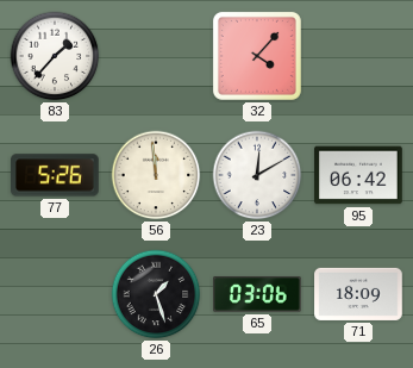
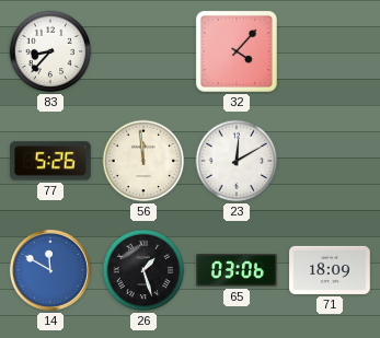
83: 1:37 -> 8:37
95: 06:42 -> none
14: none -> 11:50
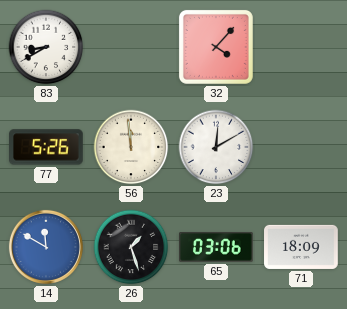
83: 8:37 -> 8:40
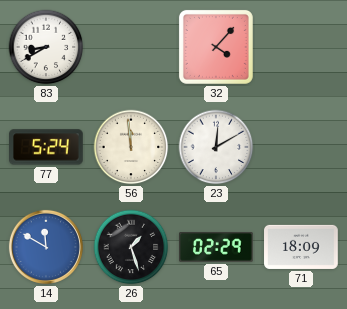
77: 5:26 -> 5:24
65: 03:06 -> 02:29
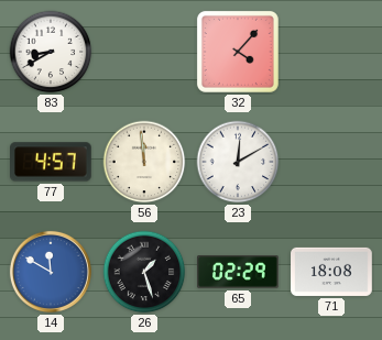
77: 5:24 -> 4:57
71: 18:09 -> 18:08
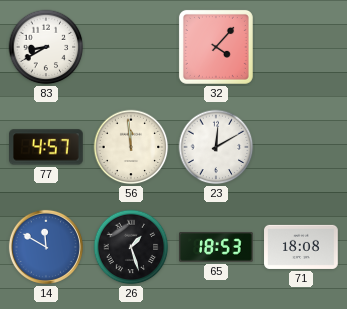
65: 02:29 -> 18:53
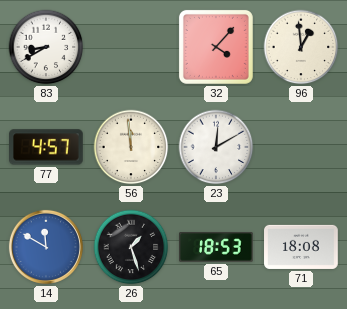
96: none -> 12:59
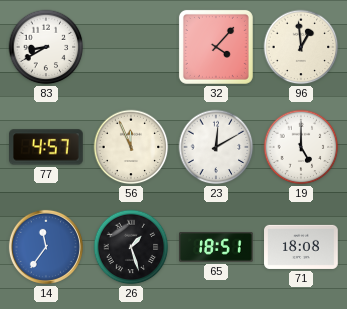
56: 11:59 -> 11:56
19: none -> 5:00
14: 11:50 -> 11:36
65: 18:53 -> 18:51
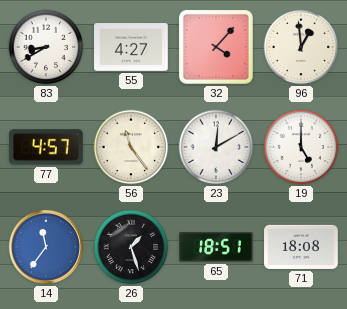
55: none -> 4:27
56: 11:56 -> 11:24
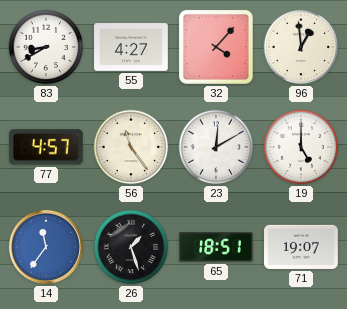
71: 18:08 -> 19:07
